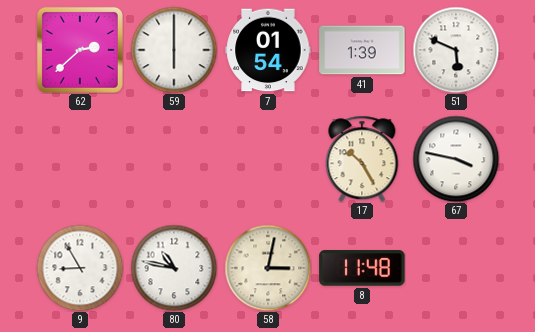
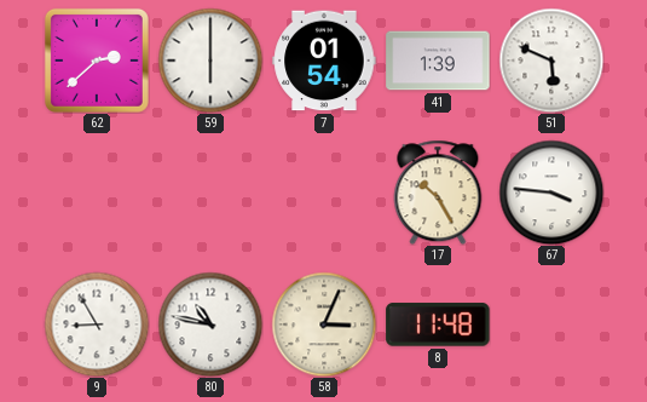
67: 3:47 -> 3:46
58: 3:02 -> 3:04
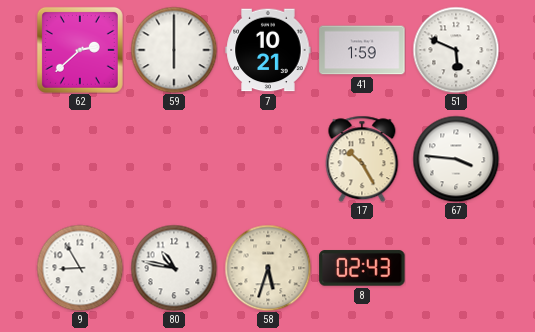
7: 01:54 -> 10:21
41: 1:39 -> 1:59
58: 3:04 -> 5:33
8: 11:48 -> 02:43
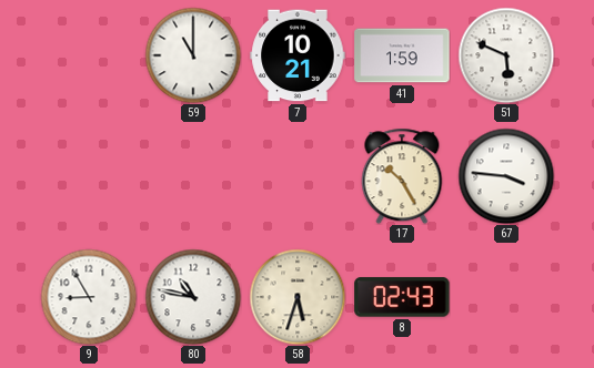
62: 2:38 -> none
59: 6:00 -> 11:00
